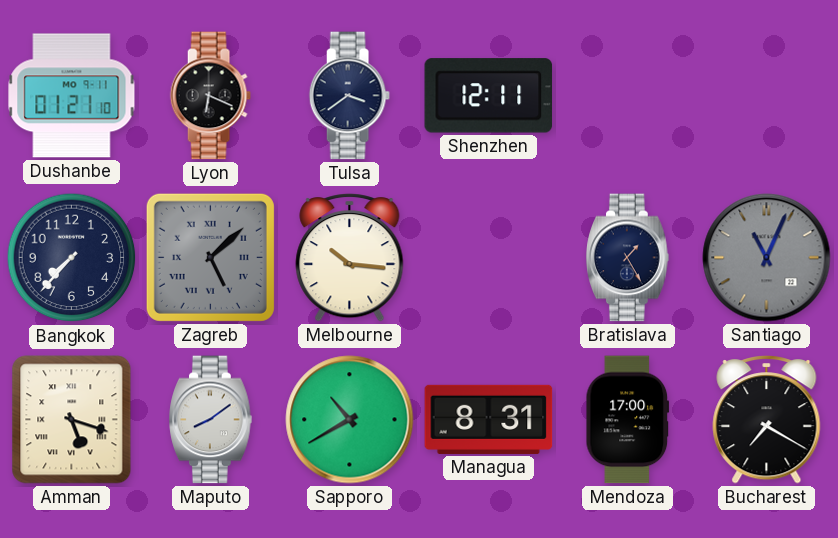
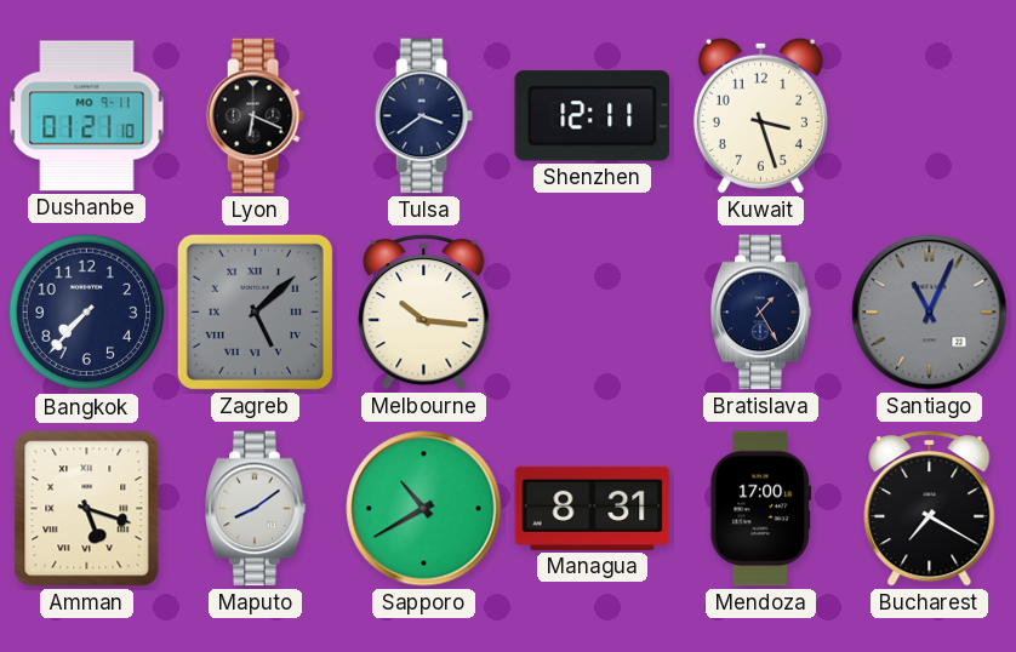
Kuwait: none -> 3:27
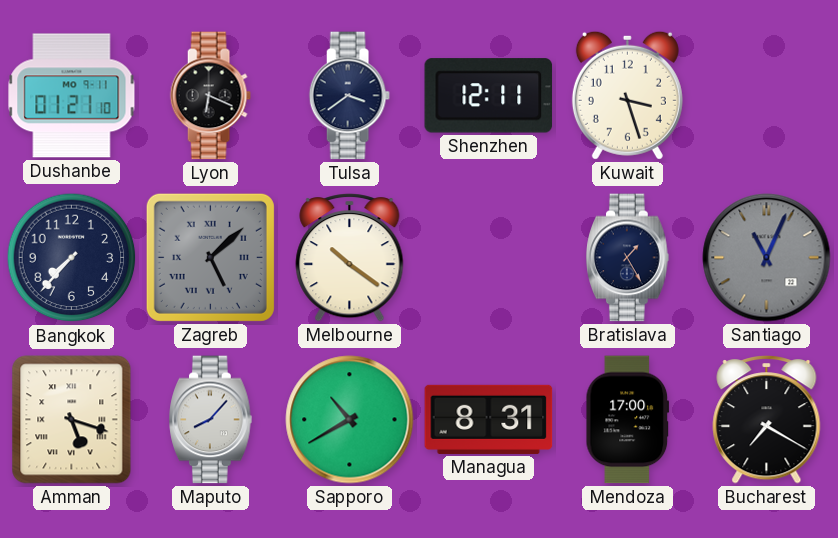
Melbourne: 10:16 -> 10:21
Maputo: 8:09 -> 8:07
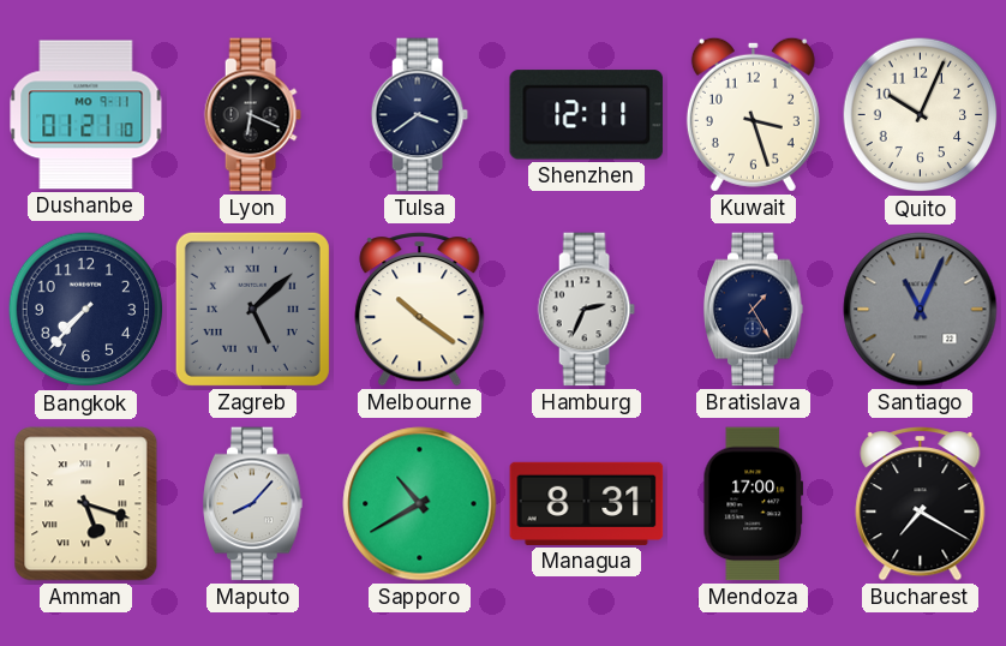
Quito: none -> 10:04
Hamburg: none -> 2:34
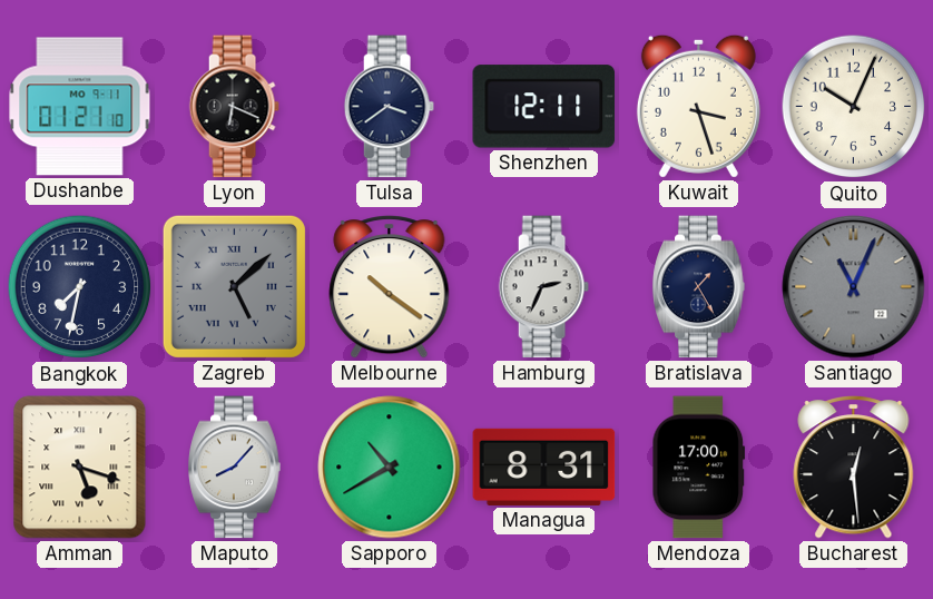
Bangkok: 7:37 -> 7:32
Bucharest: 7:20 -> 12:29
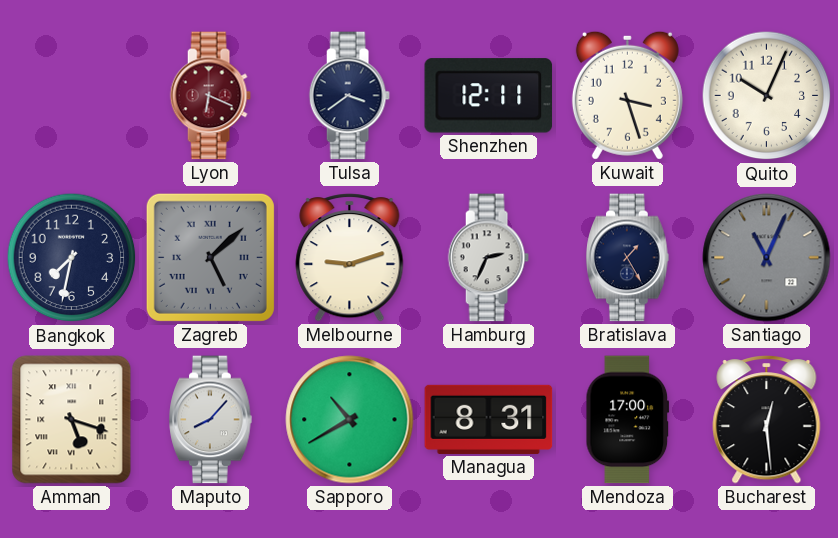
Dushanbe: 01:21 -> none
Lyon dial: black -> burgundy
Melbourne: 10:21 -> 9:12
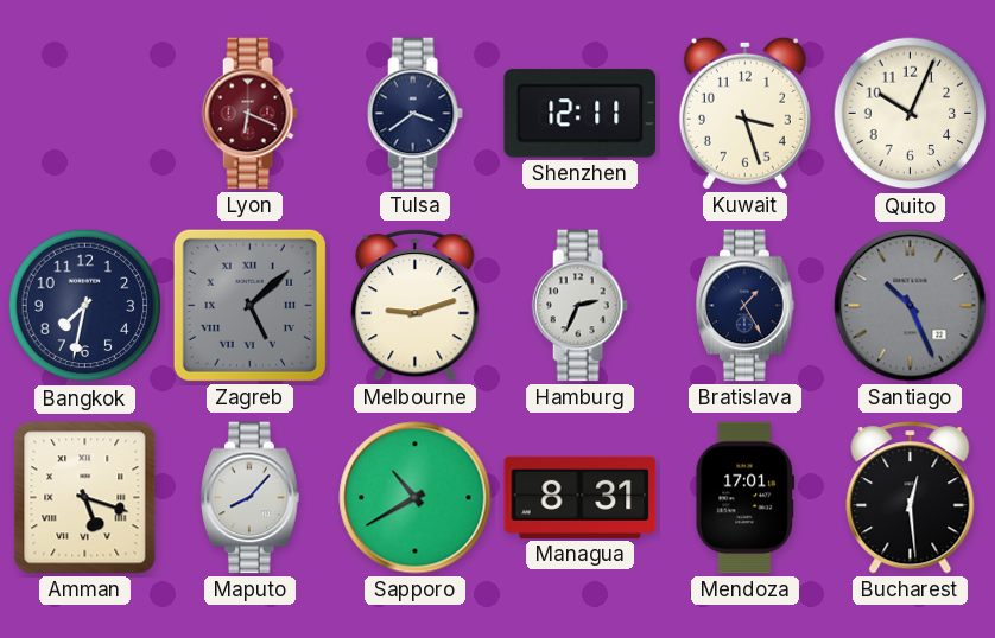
Santiago: 11:04 -> 10:26
Mendoza: 17:00 -> 17:01
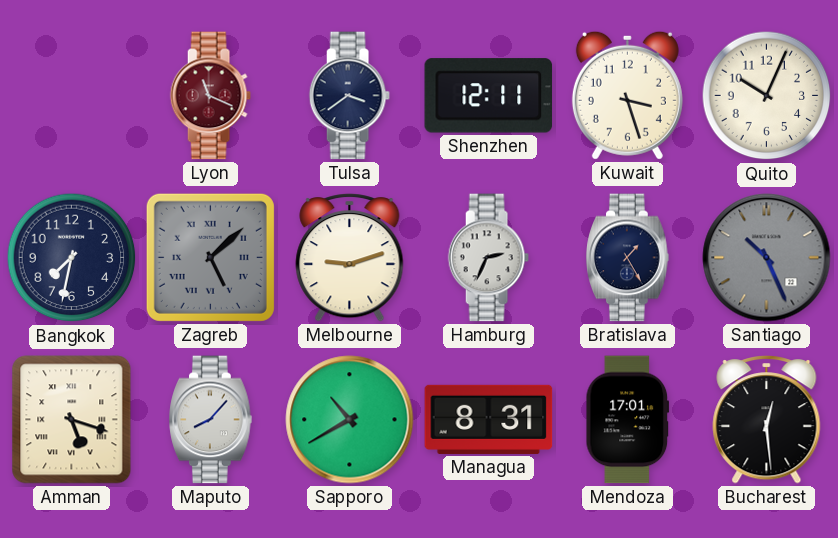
Lyon: 6:19 -> 11:19
